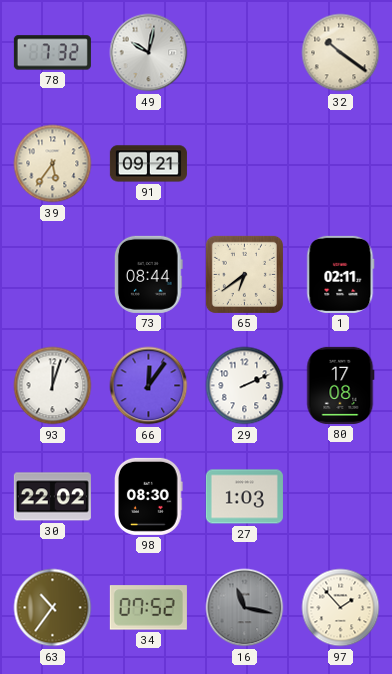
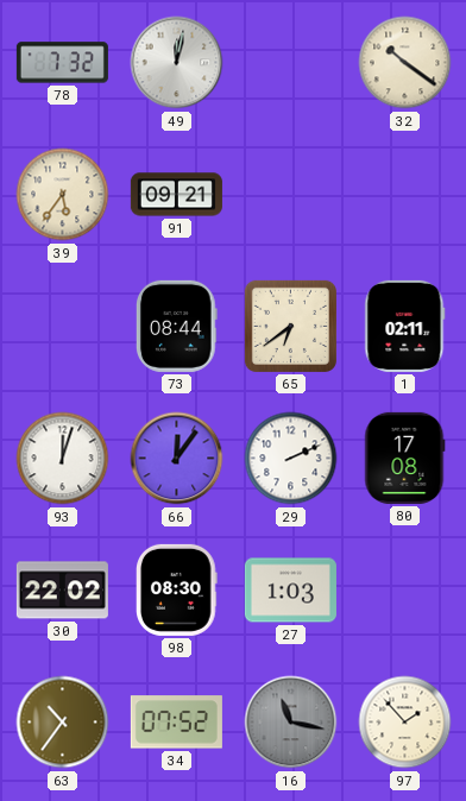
49: 10:02 -> 12:02
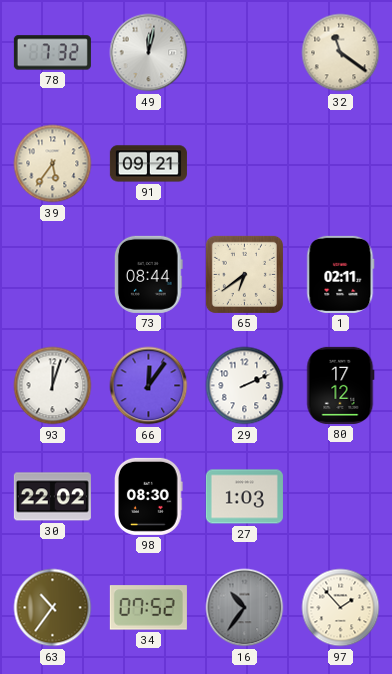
32: 10:21 -> 11:21
80: 17:08 -> 17:12
16: 11:17 -> 10:36
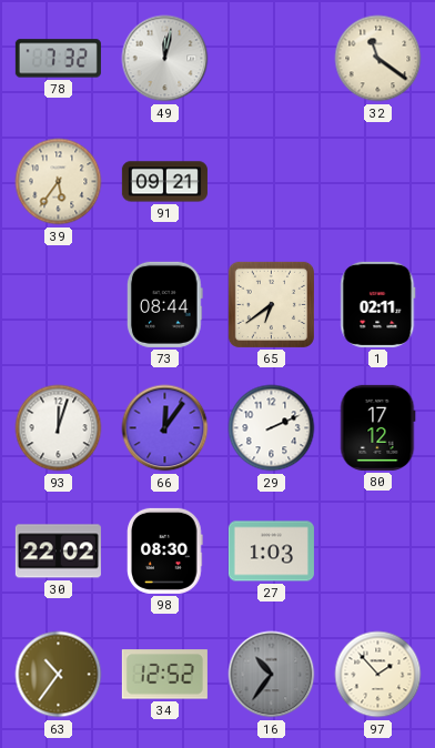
34: 07:52 -> 12:52
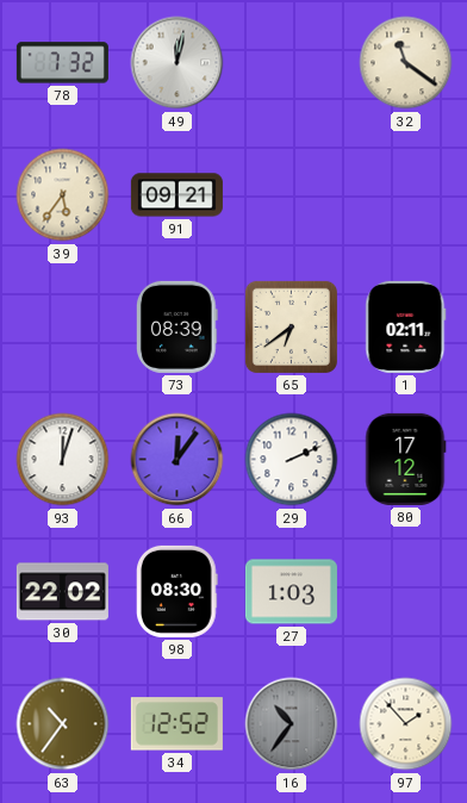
73: 08:44 -> 08:39
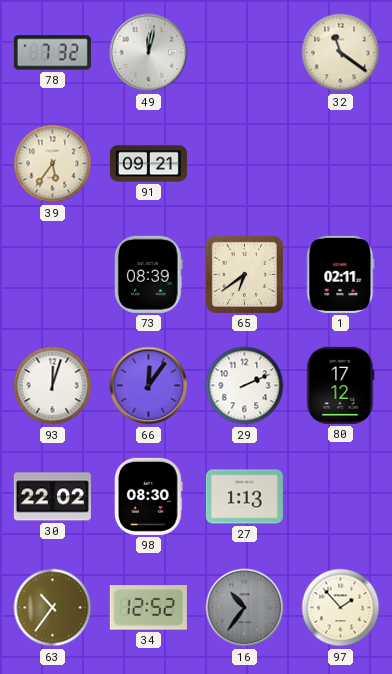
27: 1:03 -> 1:13
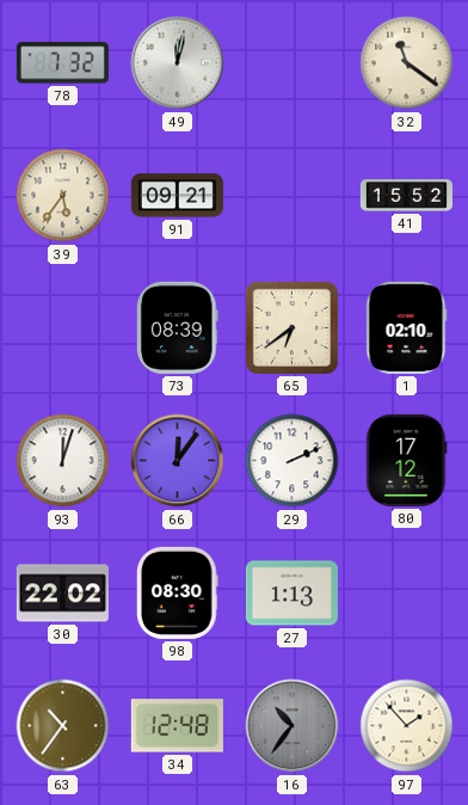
41: none -> 15:52
1: 02:11 -> 02:10
34: 12:52 -> 12:48
